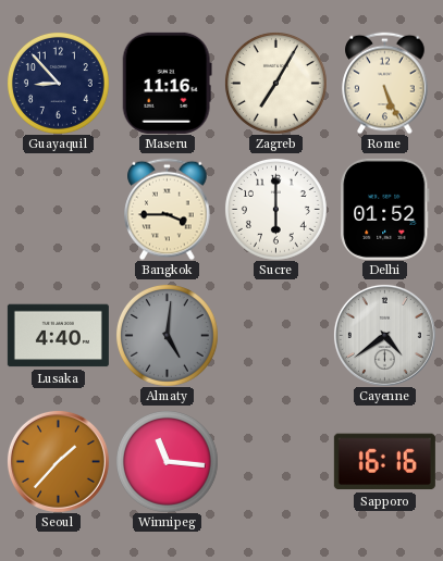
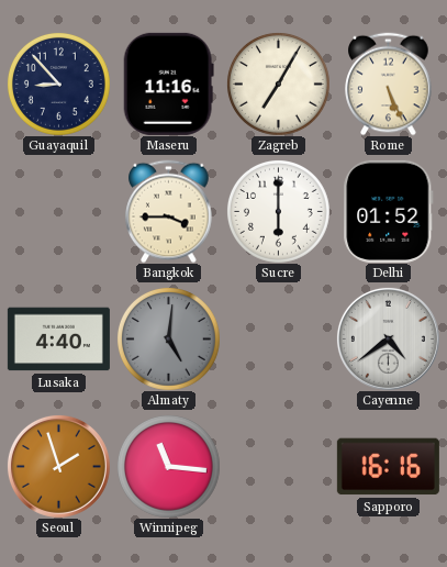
Seoul: 1:37 -> 1:57
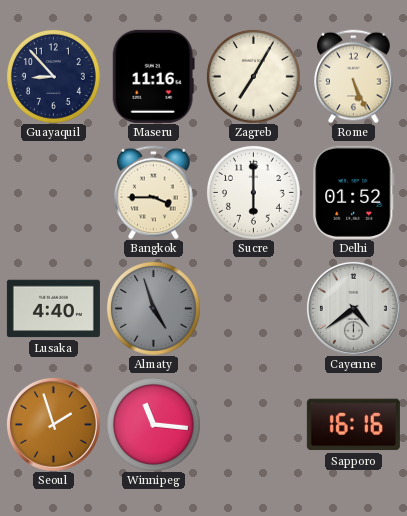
Almaty: 5:01 -> 4:57
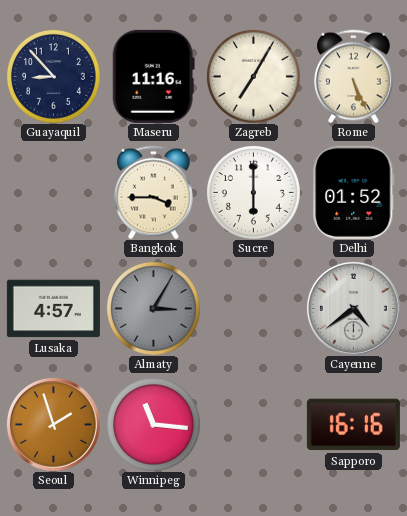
Lusaka: 4:40 -> 4:57
Almaty: 4:57 -> 3:05
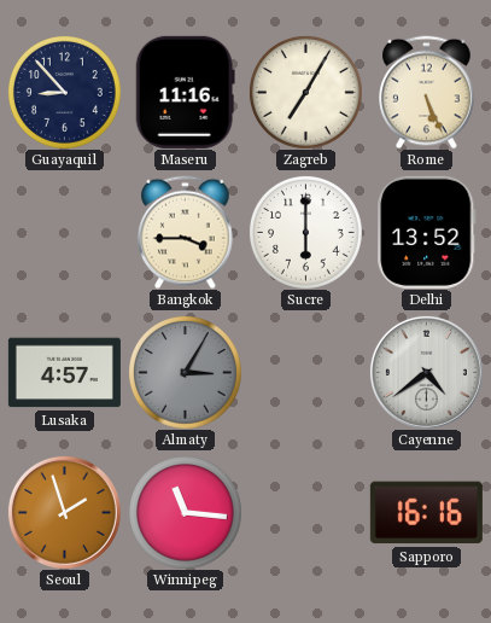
Delhi: 01:52 -> 13:52
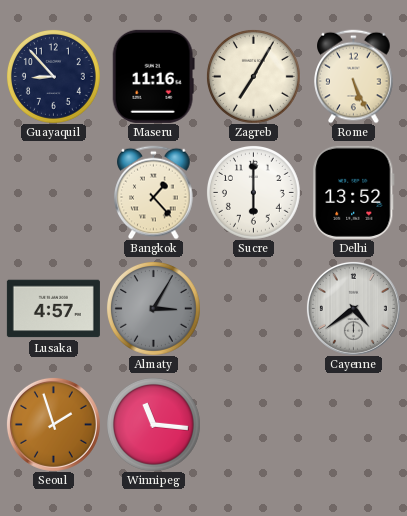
Bangkok: 3:45 -> 1:23
Sapporo: 16:16 -> none
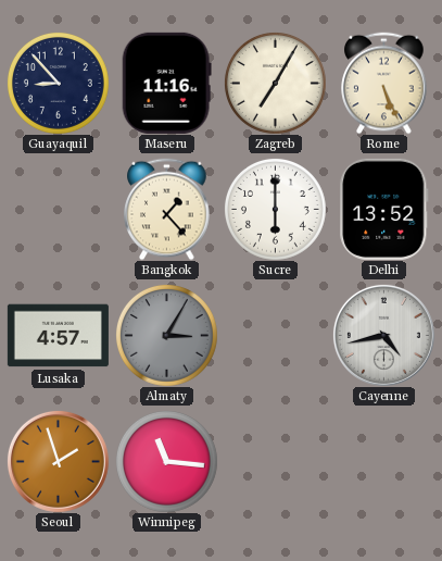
Cayenne: 4:39 -> 4:43
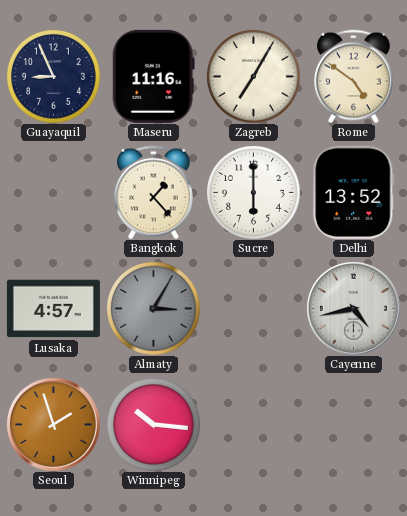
Guayaquil: 8:53 -> 8:56
Rome: 5:26 -> 4:51
Winnipeg: 11:16 -> 10:16
